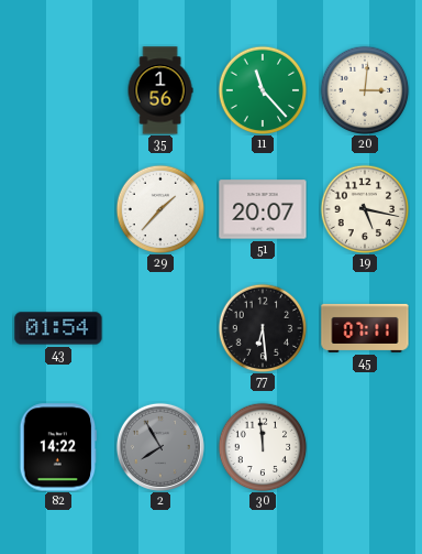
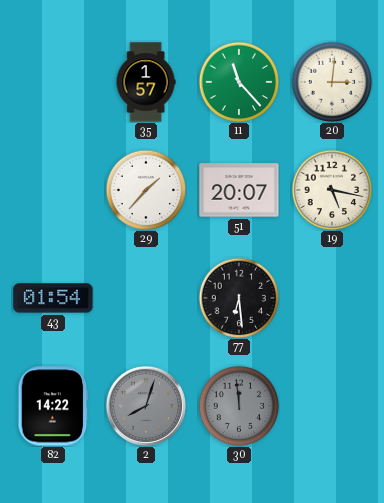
35: 1:56 -> 1:57
45: 07:11 -> none
2: 7:55 -> 8:03
30 dial: white -> grey
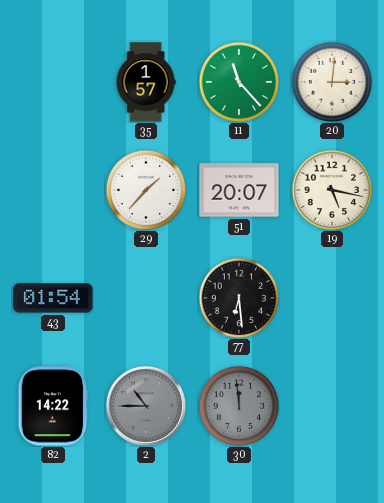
2: 8:03 -> 10:45
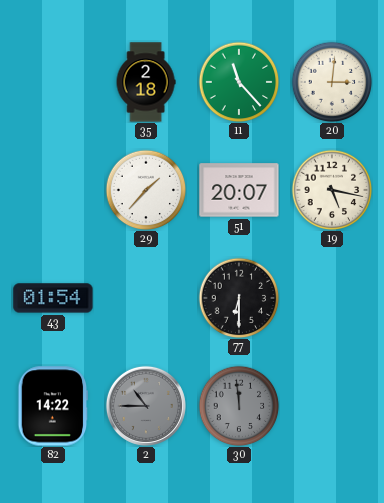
35: 1:57 -> 2:18
77: 6:29 -> 6:30
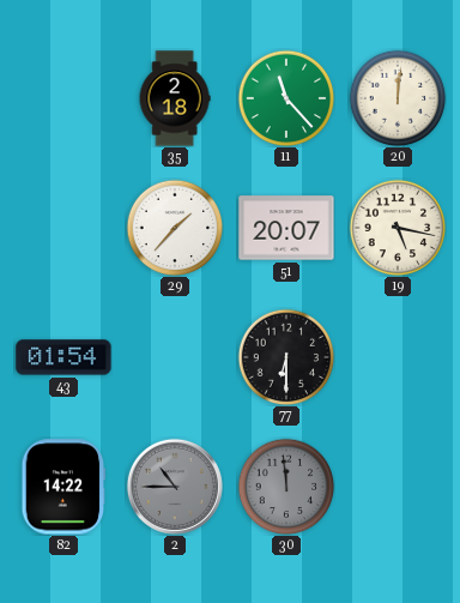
20: 3:01 -> 12:01
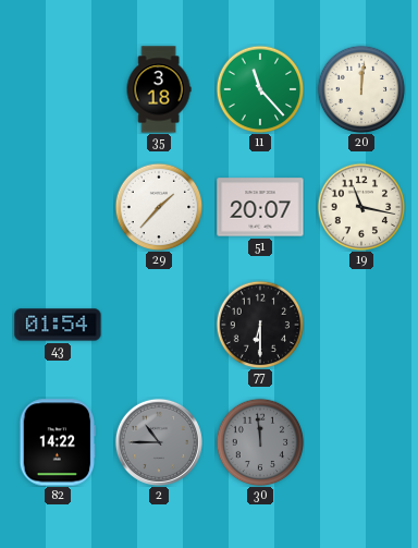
35: 2:18 -> 3:18
19: 5:17 -> 11:17
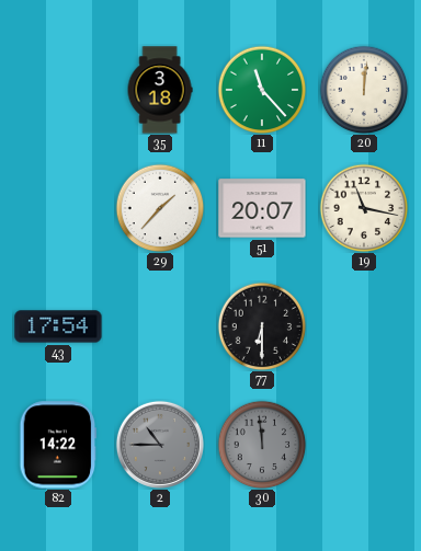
43: 01:54 -> 17:54
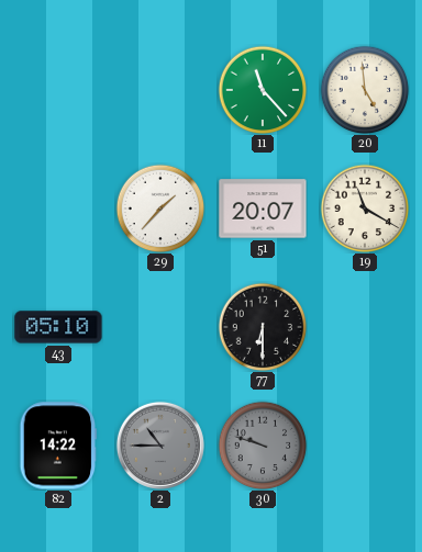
35: 3:18 -> none
20: 12:01 -> 4:59
19: 11:17 -> 11:20
43: 17:54 -> 05:10
30: 11:59 -> 9:48
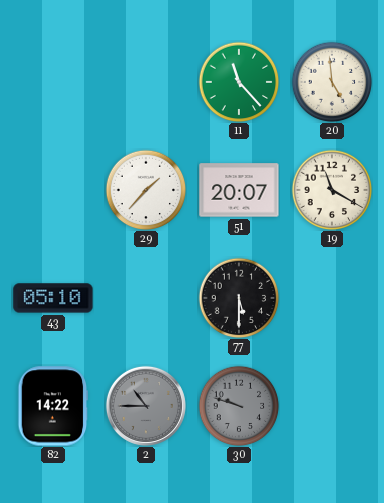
77: 6:30 -> 5:30
